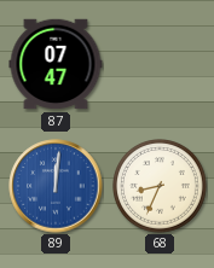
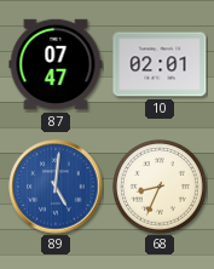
10: none -> 02:01
89: 12:01 -> 5:01
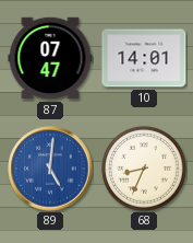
10: 02:01 -> 14:01
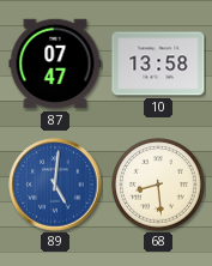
10: 14:01 -> 13:58
68: 8:34 -> 8:29
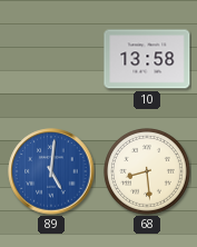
87: 07:47 -> none
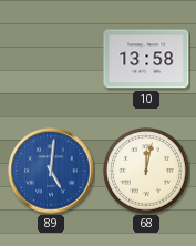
68: 8:29 -> 12:02
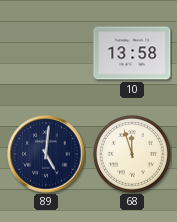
89 dial: blue -> navy
68: 12:02 -> 11:57
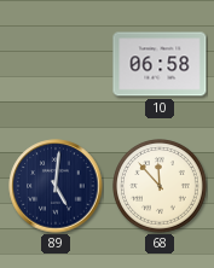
10: 13:58 -> 06:58
68: 11:57 -> 11:53
